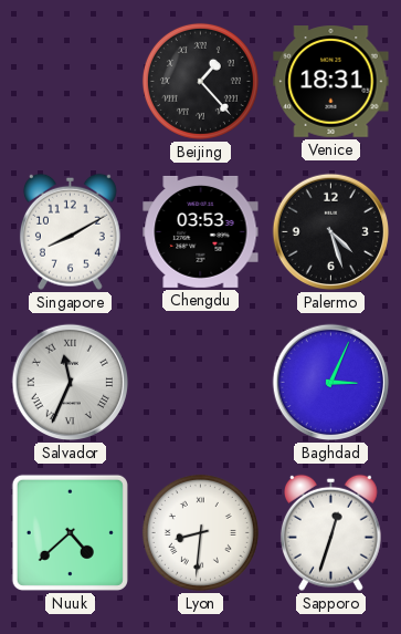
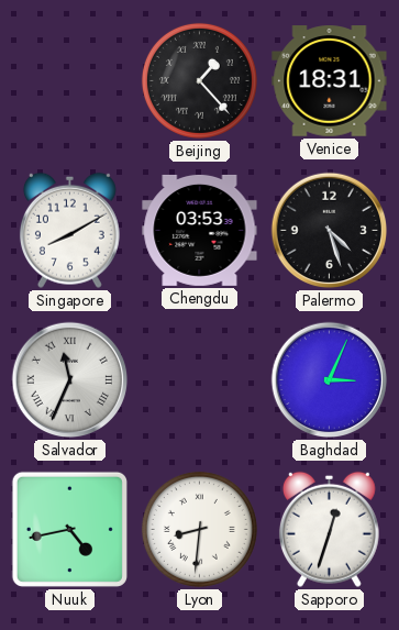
Nuuk: 4:38 -> 4:43
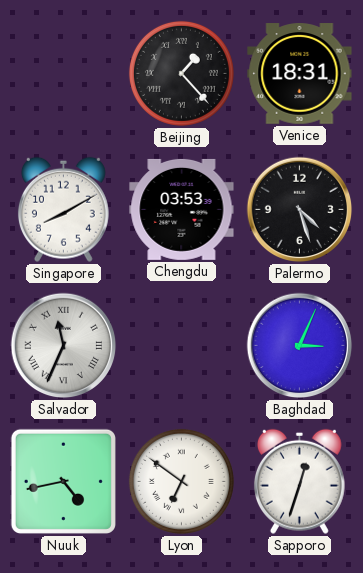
Lyon: 8:31 -> 6:51
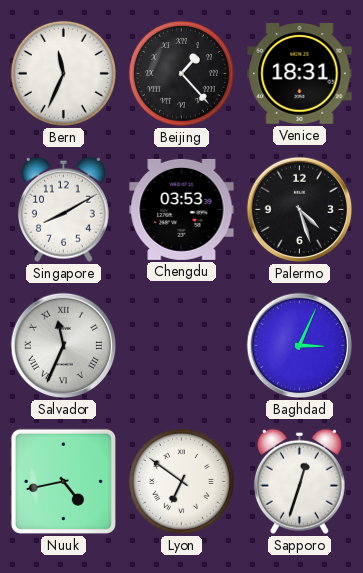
Bern: none -> 11:34
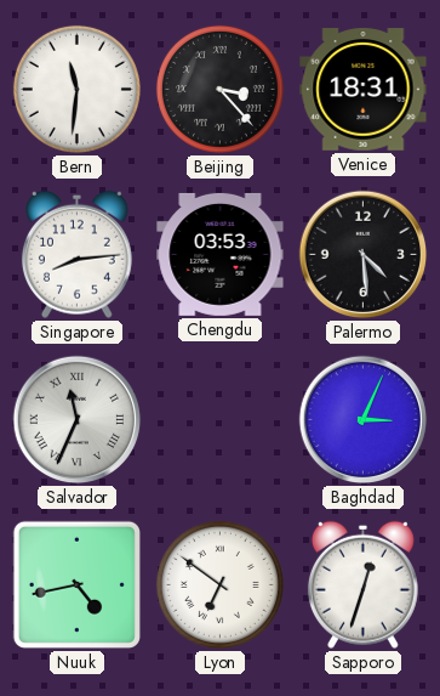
Bern: 11:34 -> 11:31
Beijing: 1:23 -> 3:23
Singapore: 8:10 -> 8:14
Palermo: 4:27 -> 4:29
